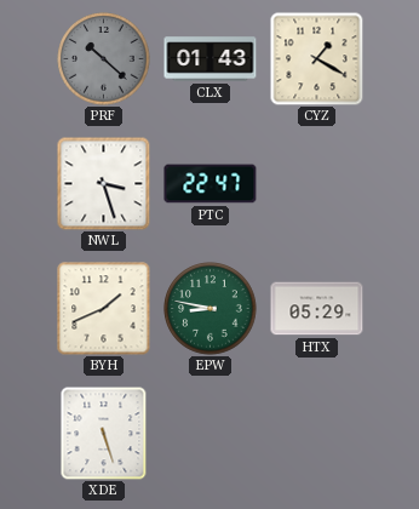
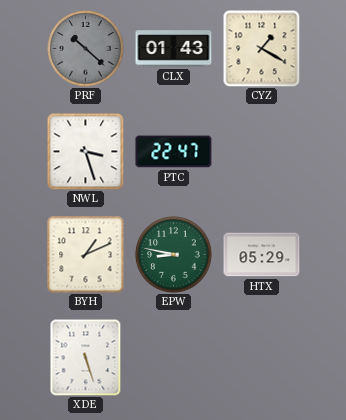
BYH: 1:41 -> 1:11
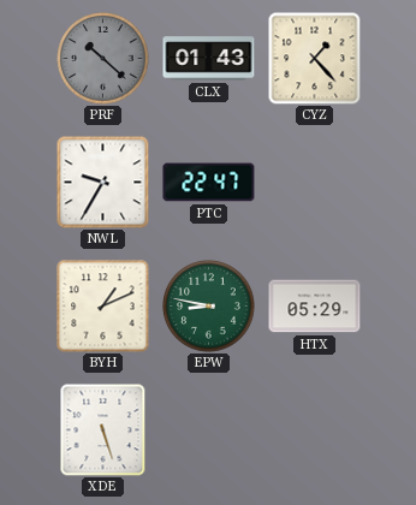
CYZ: 1:20 -> 1:23
NWL: 3:27 -> 9:35
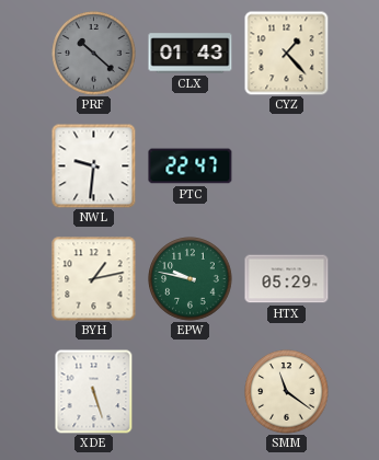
NWL: 9:35 -> 9:31
BYH: 1:11 -> 1:13
EPW: 8:47 -> 9:47
SMM: none -> 11:21
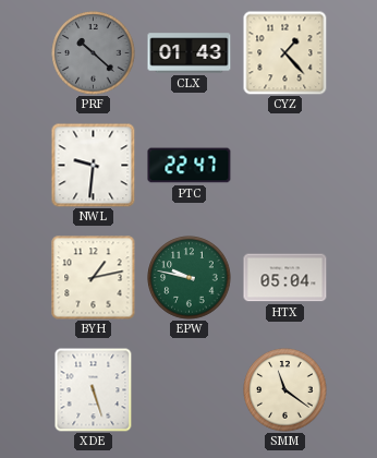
HTX: 05:29 -> 05:04
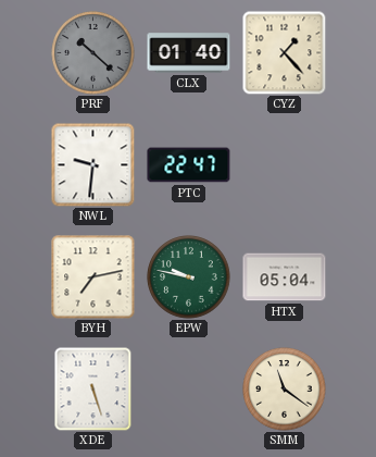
CLX: 01:43 -> 01:40
BYH: 1:13 -> 7:13
